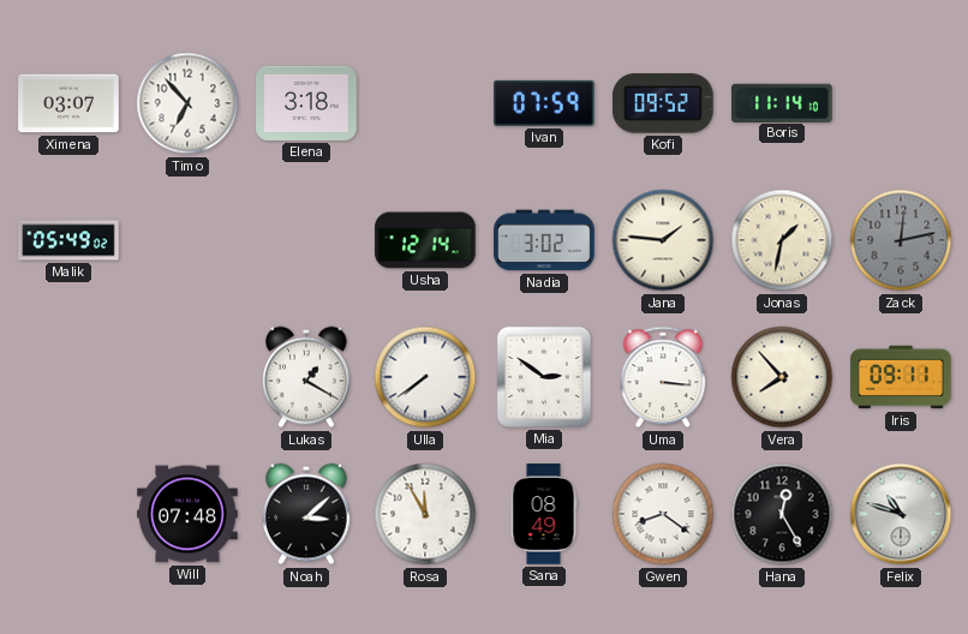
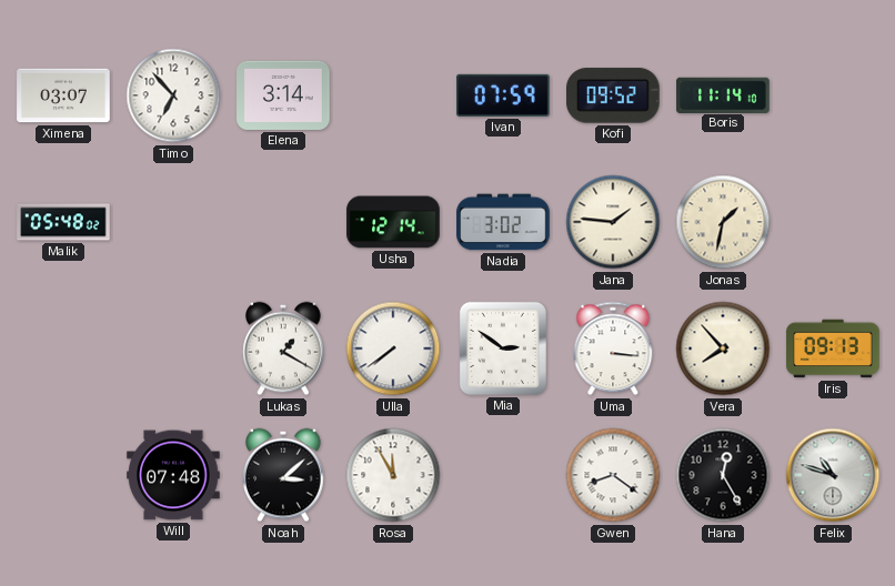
Elena: 3:18 -> 3:14
Malik: 05:49 -> 05:48
Zack: 12:13 -> none
Iris: 09:11 -> 09:13
Sana: 08:49 -> none
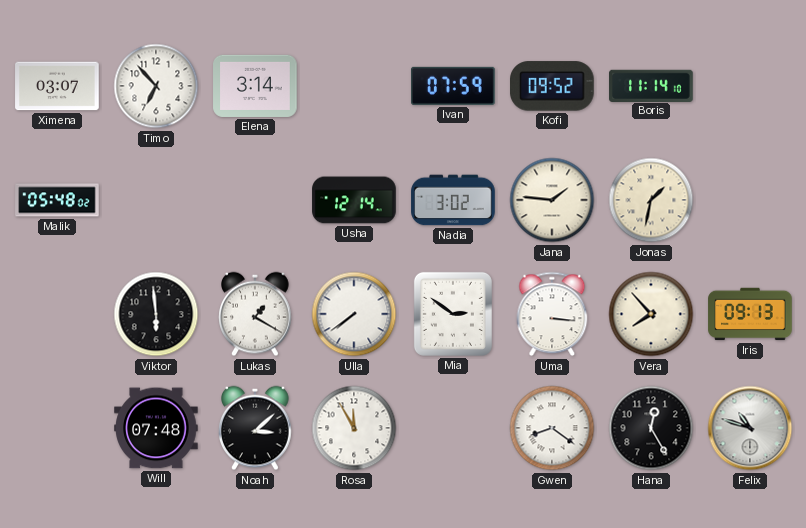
Viktor: none -> 5:59
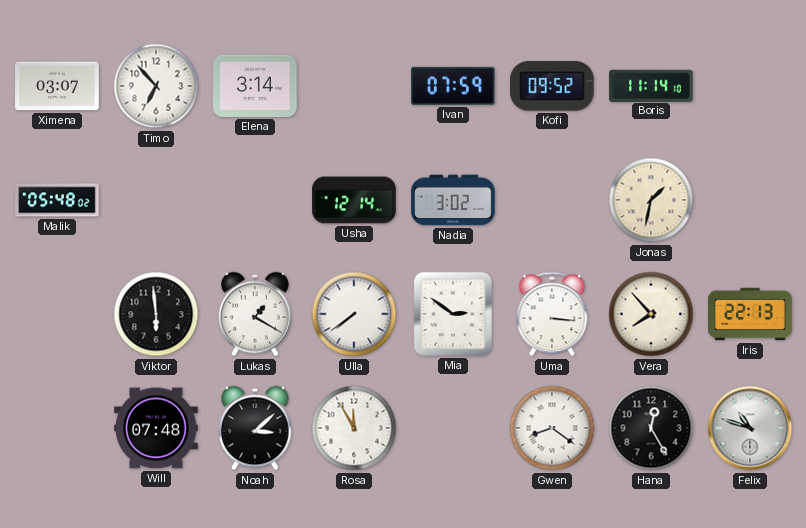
Jana: 1:46 -> none
Iris: 09:13 -> 22:13
